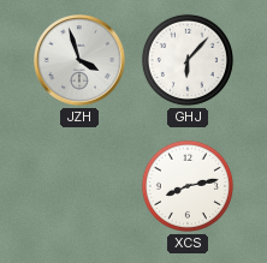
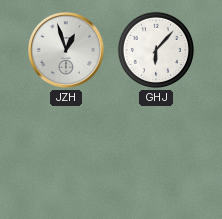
JZH: 3:57 -> 12:57
XCS: 8:13 -> none
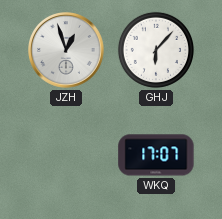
WKQ: none -> 17:07
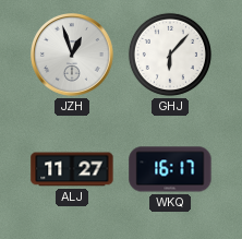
ALJ: none -> 11:27
WKQ: 17:07 -> 16:17
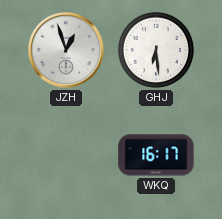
GHJ: 6:07 -> 6:29
ALJ: 11:27 -> none
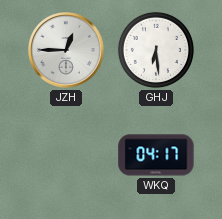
JZH: 12:57 -> 12:45
WKQ: 16:17 -> 04:17
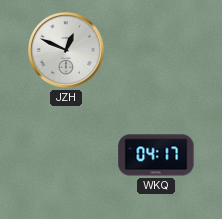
JZH: 12:45 -> 12:49
GHJ: 6:29 -> none
